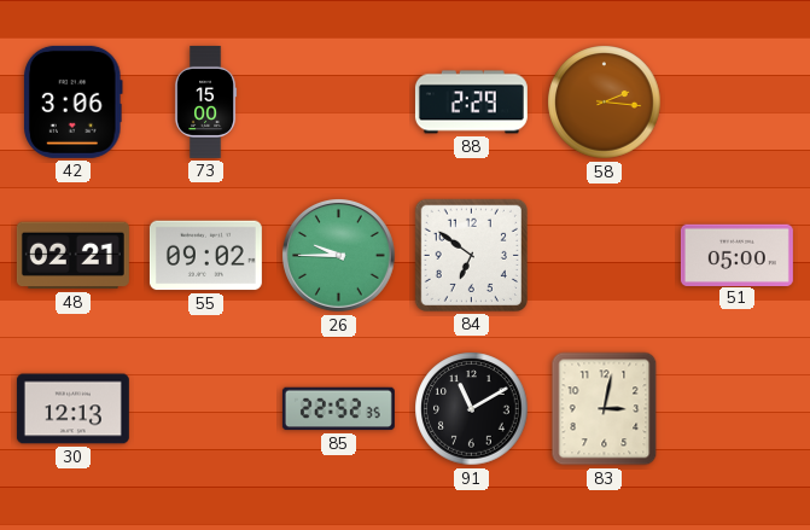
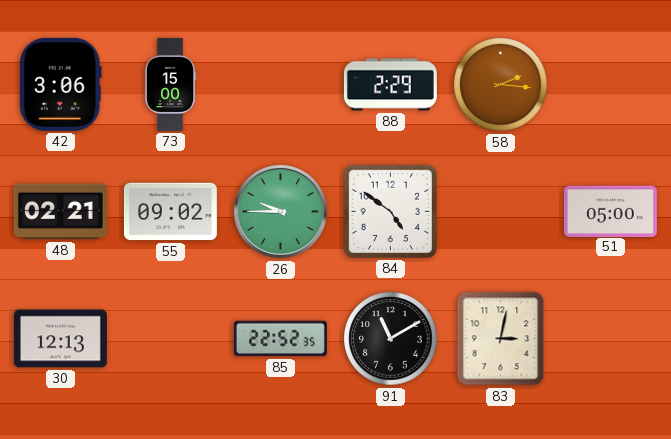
84: 6:51 -> 4:51
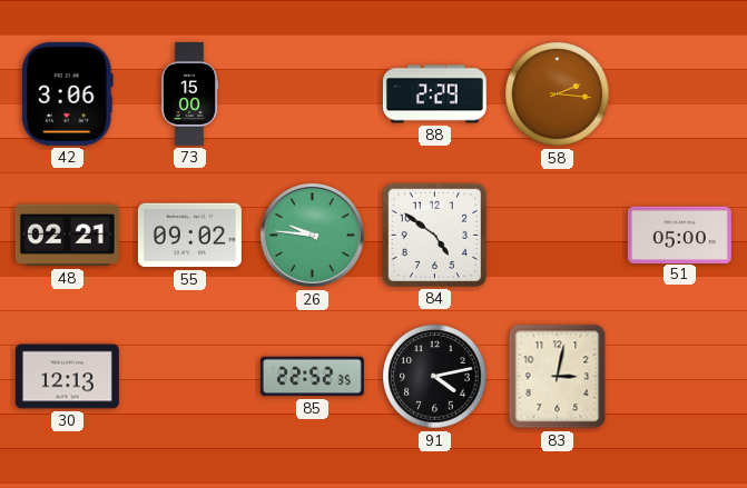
26: 9:45 -> 9:46
91: 11:10 -> 4:13
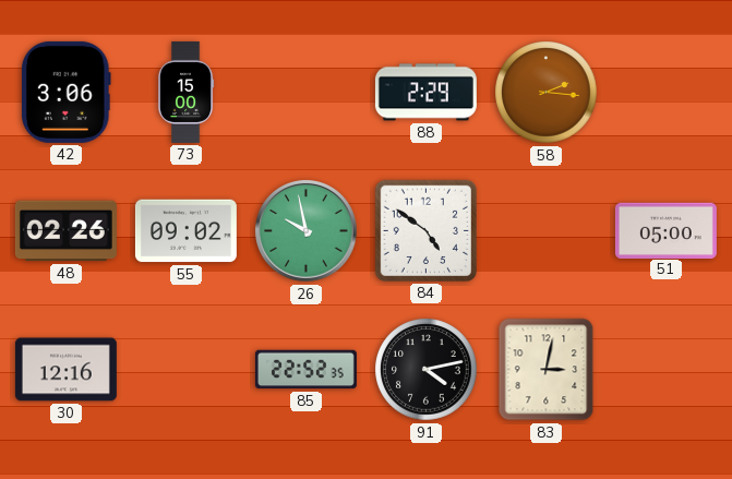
48: 02:21 -> 02:26
26: 9:46 -> 9:58
30: 12:13 -> 12:16
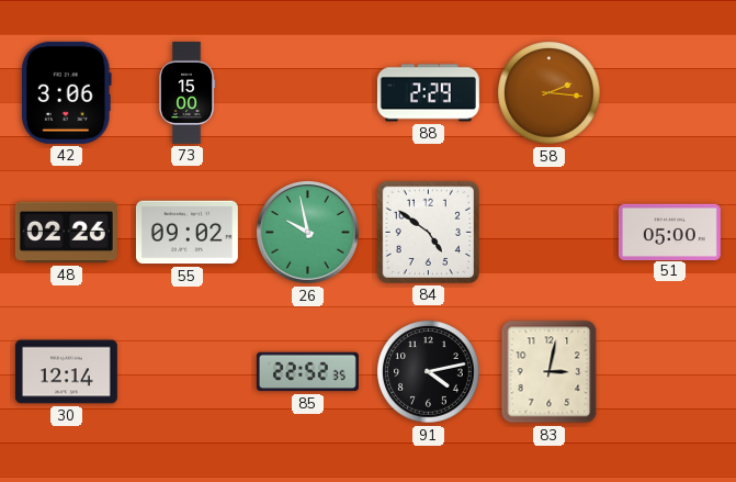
30: 12:16 -> 12:14
